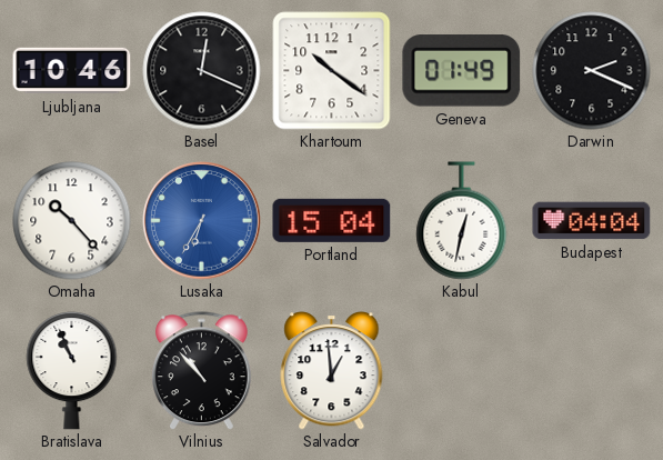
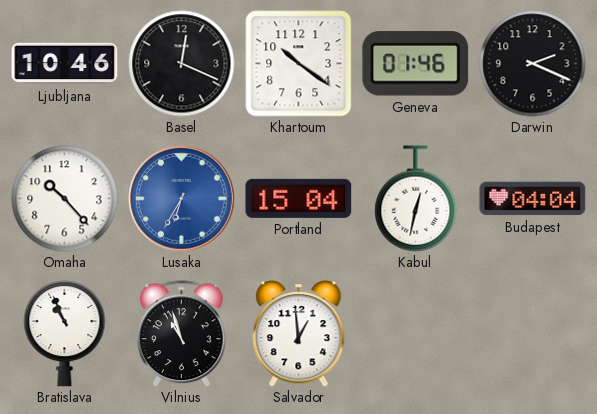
Geneva: 01:49 -> 01:46
Vilnius: 10:53 -> 10:57
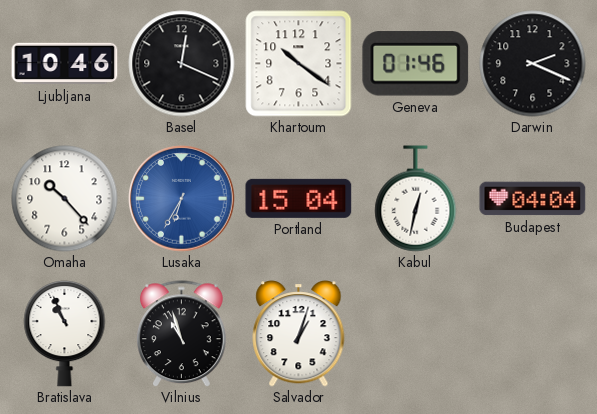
Salvador: 12:59 -> 1:03
